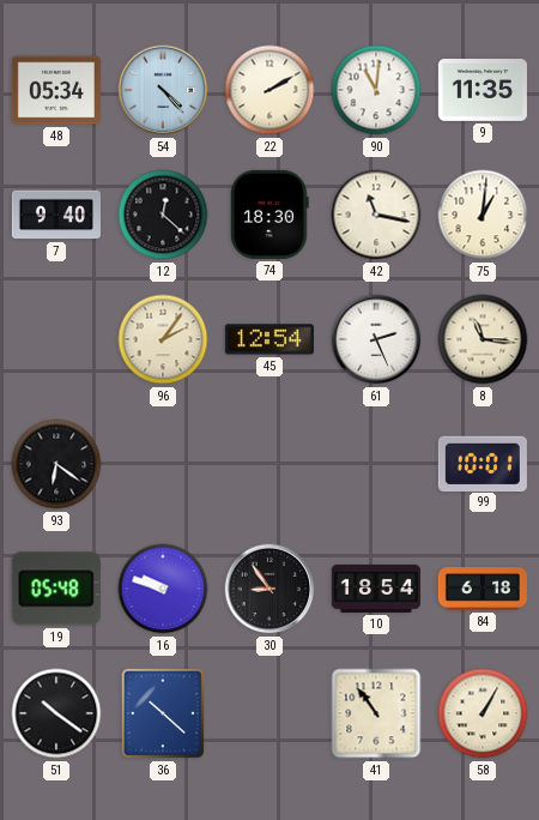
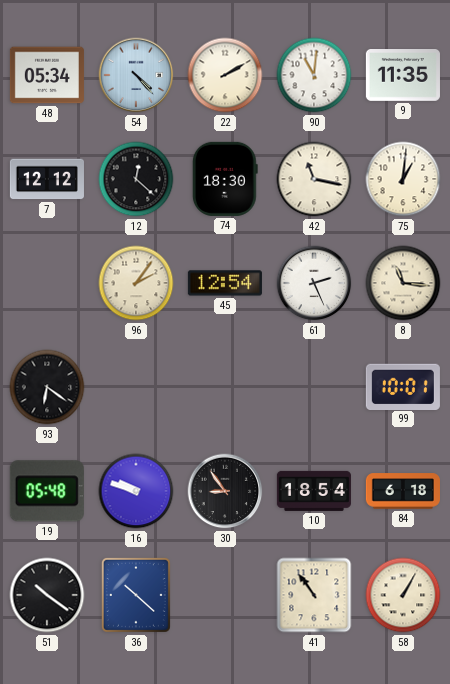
7: 9:40 -> 12:12
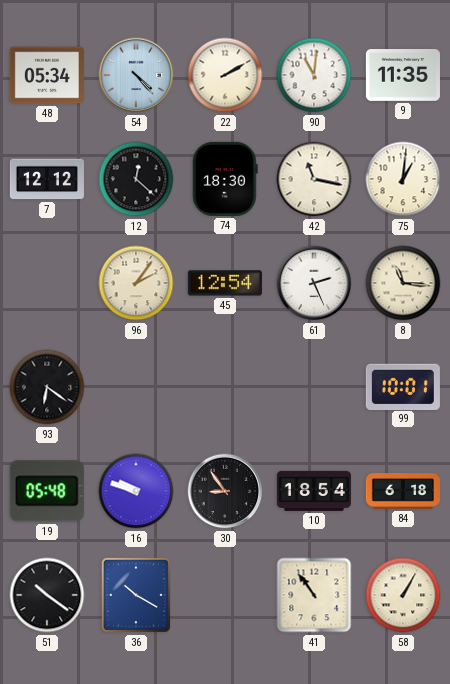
36: 10:22 -> 10:20
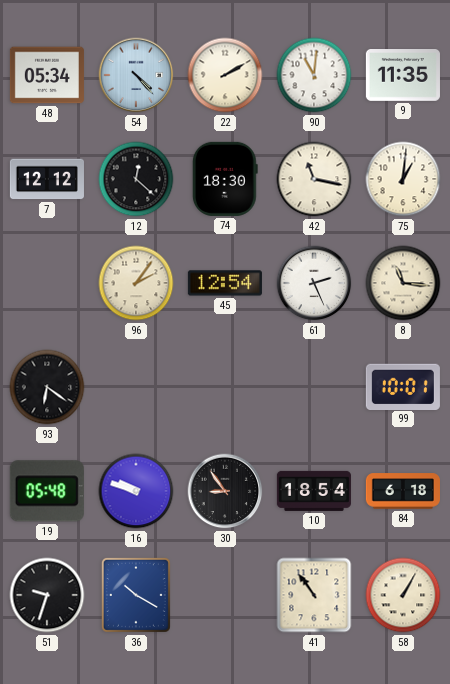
51: 10:21 -> 9:33
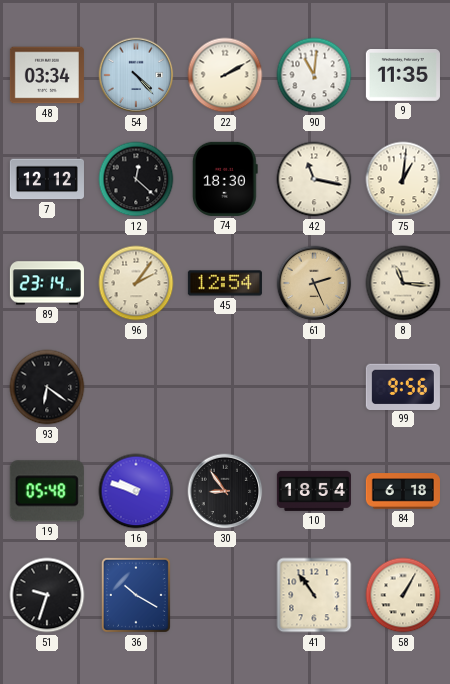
48: 05:34 -> 03:34
89: none -> 23:14
61 dial: white -> champagne
99: 10:01 -> 9:56
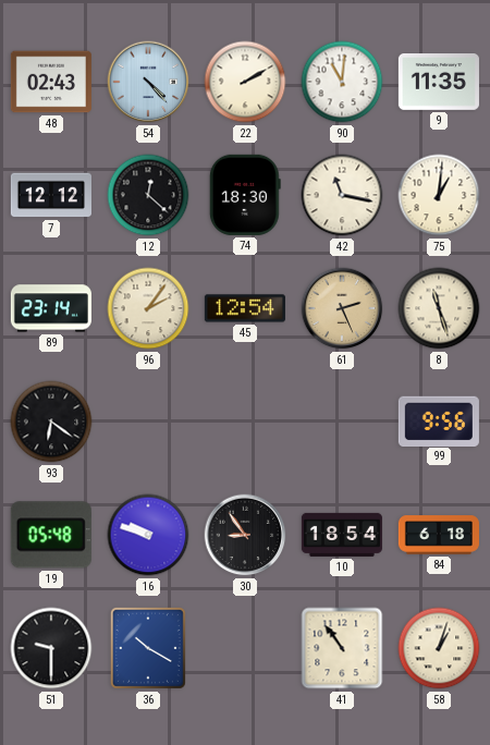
48: 03:34 -> 02:43
8: 11:16 -> 11:27
51: 9:33 -> 9:30
58: 1:05 -> 1:03
